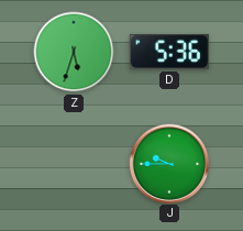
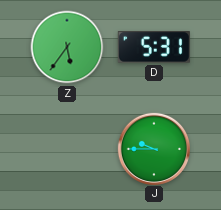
Z: 5:33 -> 5:36
D: 5:36 -> 5:31
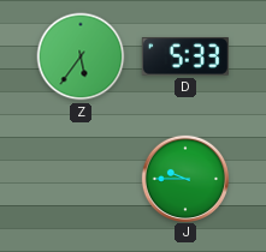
D: 5:31 -> 5:33
